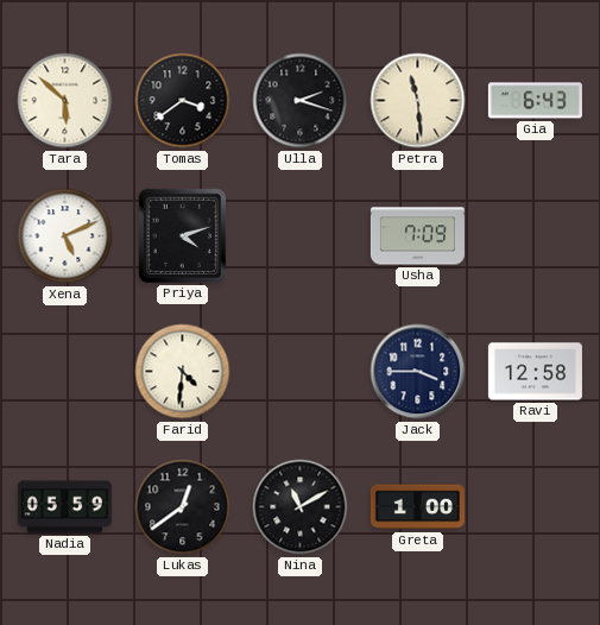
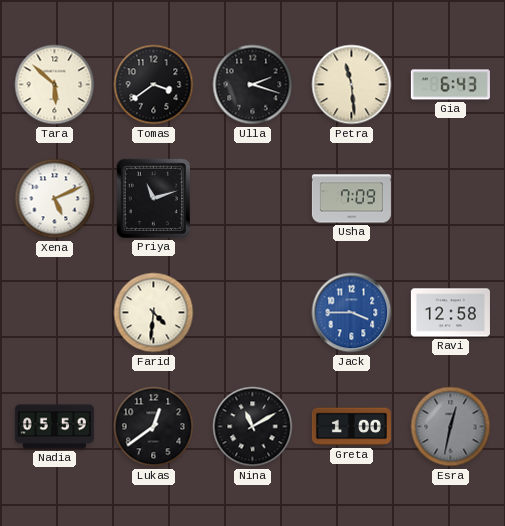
Priya: 4:12 -> 11:12
Jack dial: navy -> blue
Esra: none -> 12:32
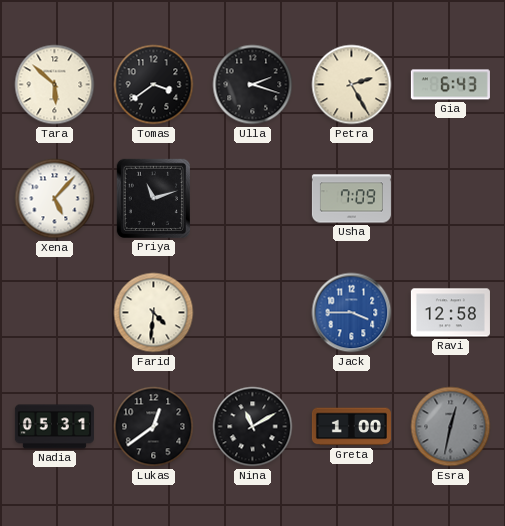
Petra: 11:29 -> 2:25
Xena: 5:11 -> 5:07
Nadia: 05:59 -> 05:31
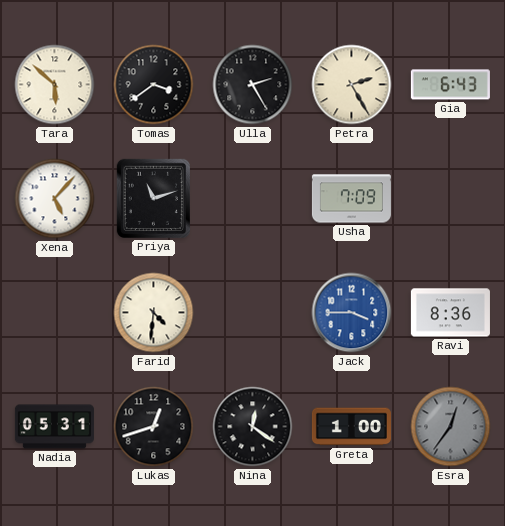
Ulla: 2:18 -> 2:25
Ravi: 12:58 -> 8:36
Lukas: 12:39 -> 12:42
Nina: 11:10 -> 12:21
Esra: 12:32 -> 12:36
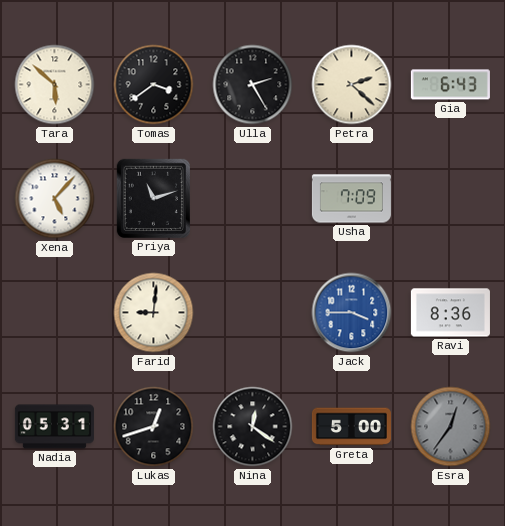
Petra: 2:25 -> 2:22
Farid: 4:31 -> 9:01
Greta: 1:00 -> 5:00
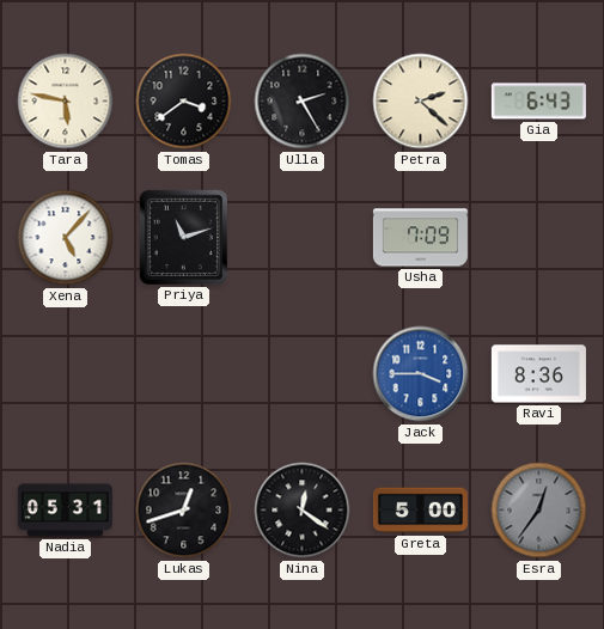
Tara: 5:52 -> 5:47
Farid: 9:01 -> none
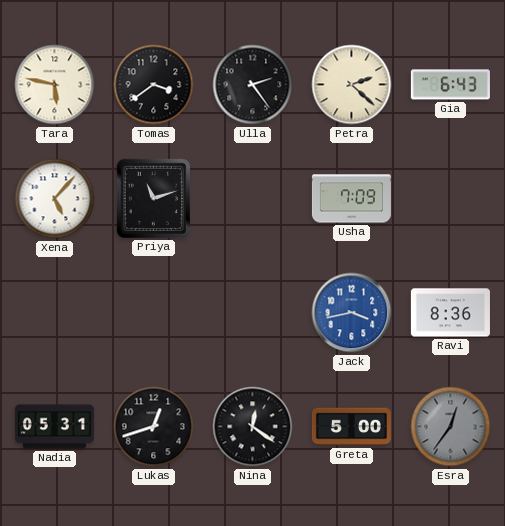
Ulla: 2:25 -> 2:24
Jack: 3:45 -> 3:43
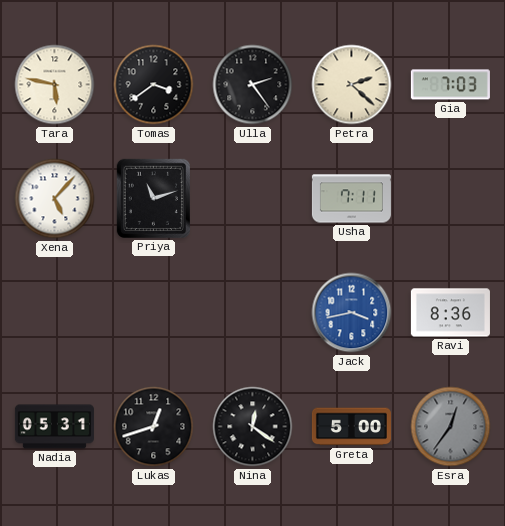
Gia: 6:43 -> 7:03
Usha: 7:09 -> 7:11
